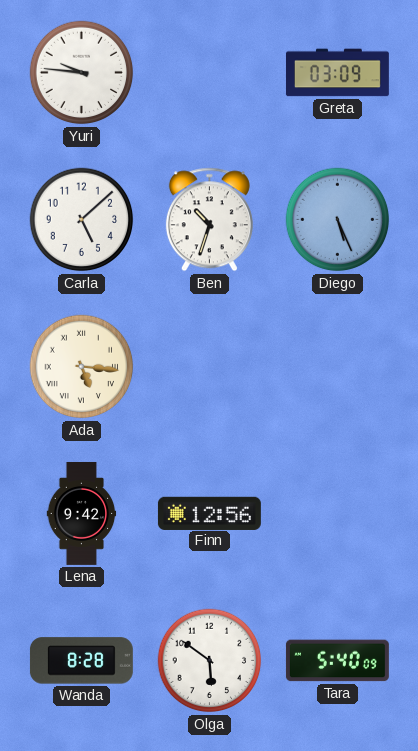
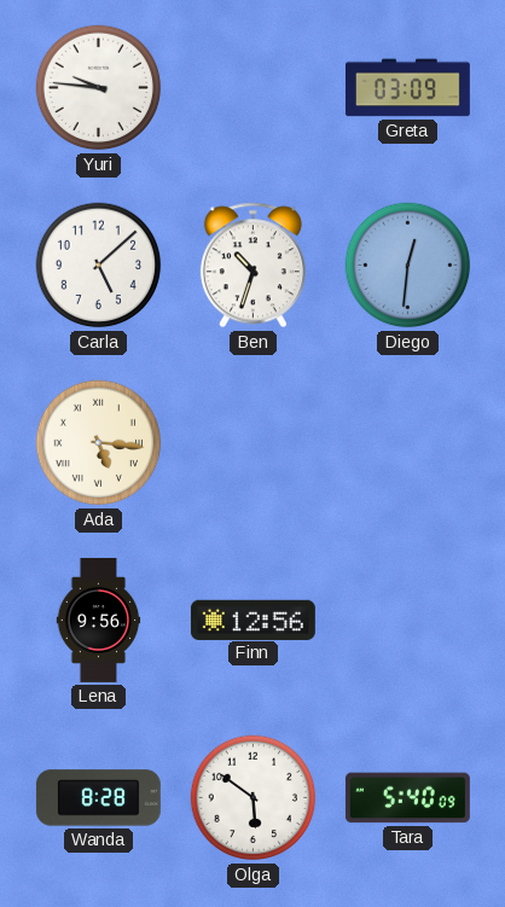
Diego: 5:26 -> 12:31
Lena: 9:42 -> 9:56
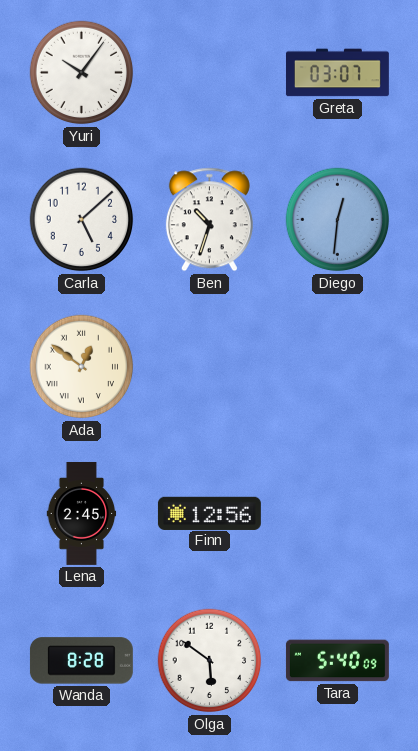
Yuri: 9:46 -> 10:06
Greta: 03:09 -> 03:07
Ada: 5:16 -> 12:51
Lena: 9:56 -> 2:45
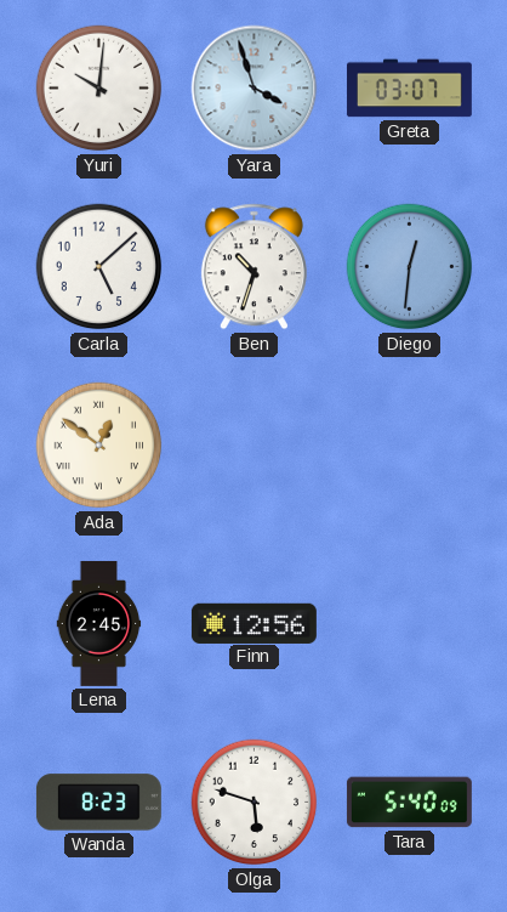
Yuri: 10:06 -> 10:01
Yara: none -> 3:57
Wanda: 8:28 -> 8:23
Olga: 5:51 -> 5:48
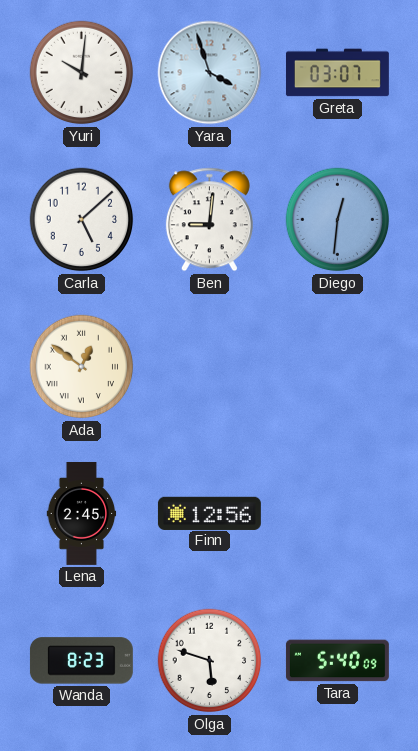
Ben: 10:33 -> 9:01
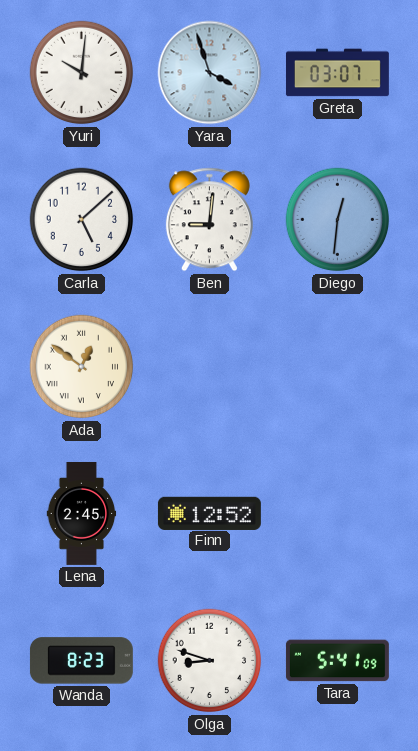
Finn: 12:56 -> 12:52
Olga: 5:48 -> 8:48
Tara: 5:40 -> 5:41
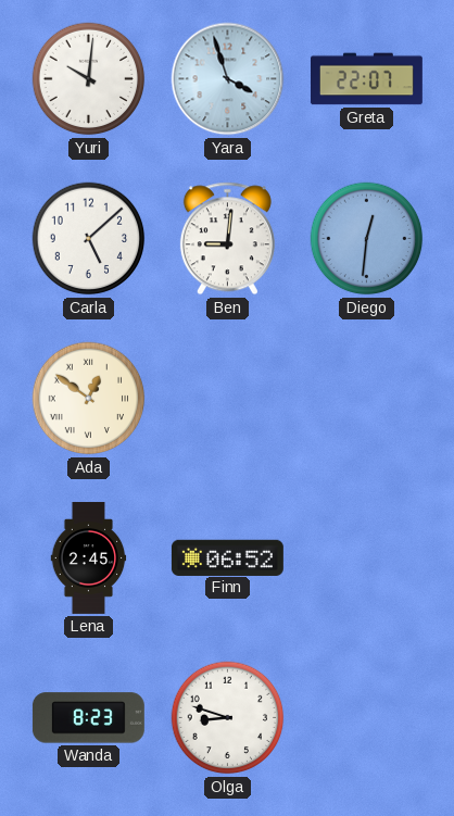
Greta: 03:07 -> 22:07
Finn: 12:52 -> 06:52
Tara: 5:41 -> none
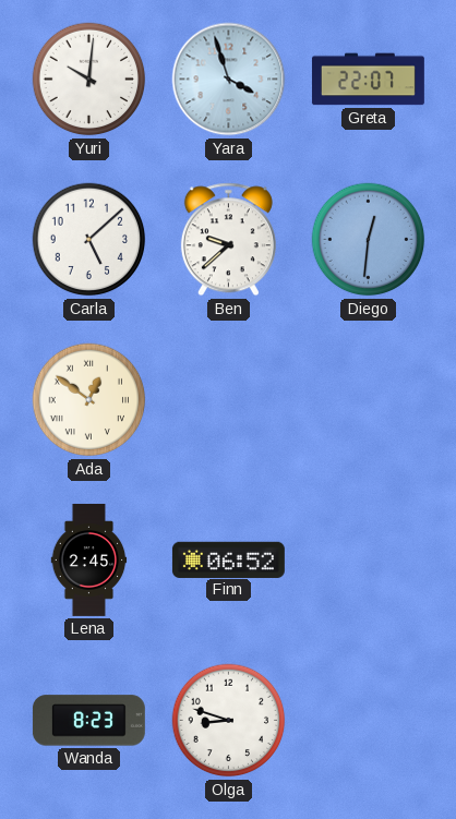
Ben: 9:01 -> 9:38
